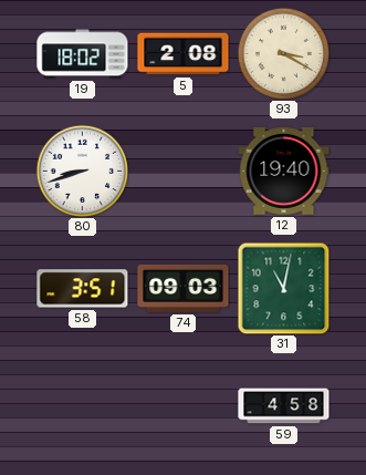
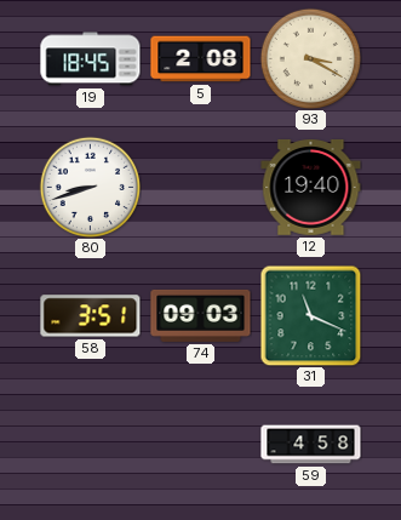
19: 18:02 -> 18:45
31: 11:02 -> 11:19
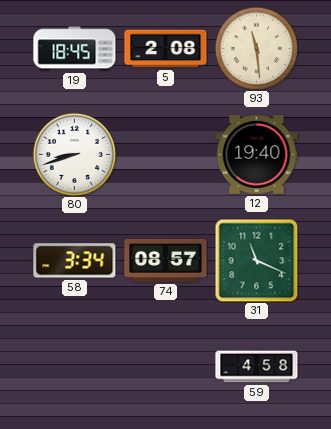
93: 3:20 -> 11:29
58: 3:51 -> 3:34
74: 09:03 -> 08:57
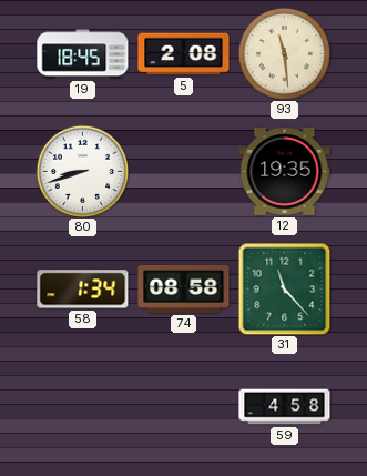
12: 19:40 -> 19:35
58: 3:34 -> 1:34
74: 08:57 -> 08:58
31: 11:19 -> 11:23
